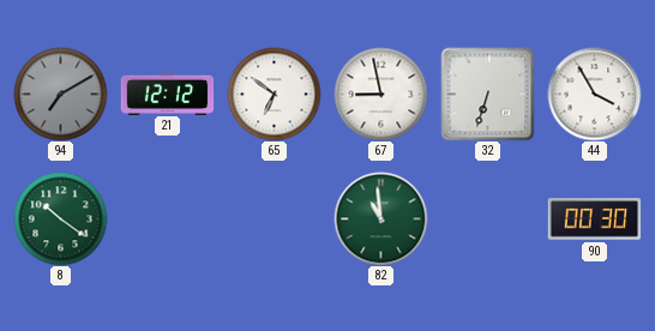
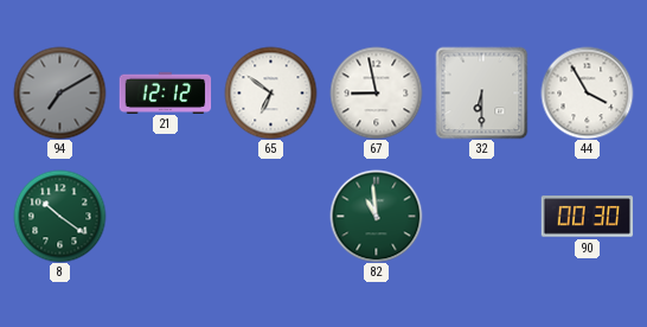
32: 6:33 -> 6:30
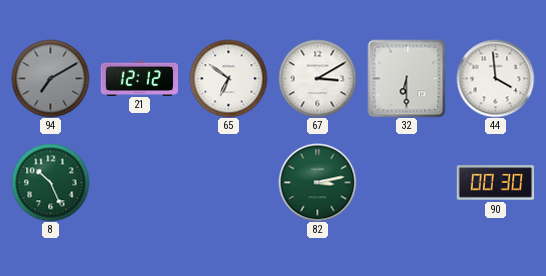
67: 8:58 -> 3:10
44: 3:55 -> 3:59
8: 10:21 -> 10:26
82: 10:59 -> 3:13
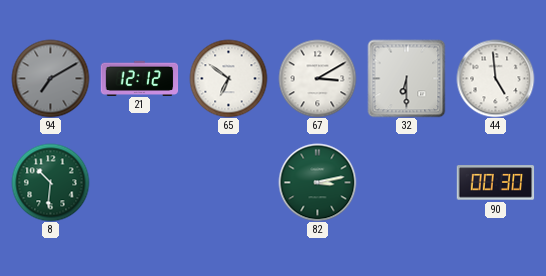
44: 3:59 -> 4:59
8: 10:26 -> 10:31
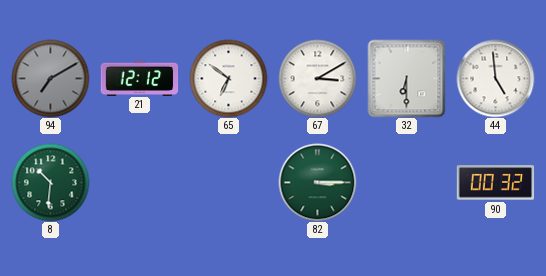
82: 3:13 -> 3:15
90: 00:30 -> 00:32
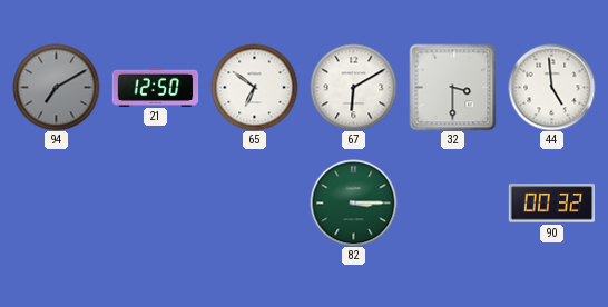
21: 12:12 -> 12:50
67: 3:10 -> 6:10
32: 6:30 -> 3:30
8: 10:31 -> none
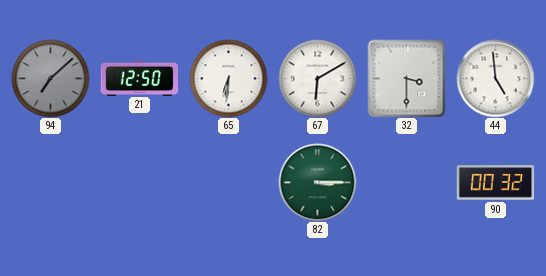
94: 7:10 -> 7:08
65: 6:51 -> 6:31
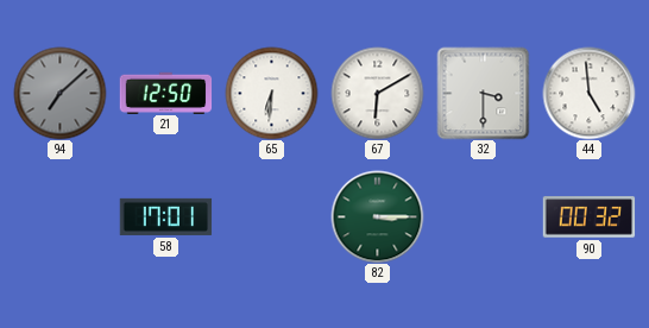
58: none -> 17:01
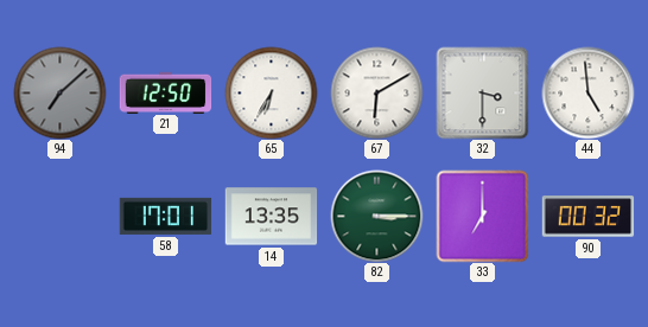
65: 6:31 -> 6:35
14: none -> 13:35
33: none -> 7:00
